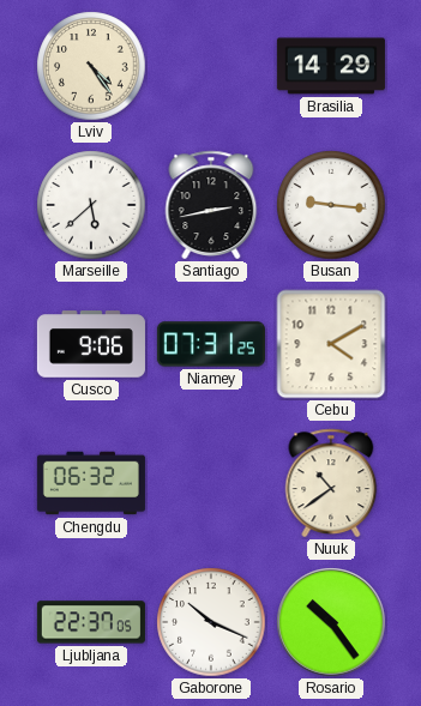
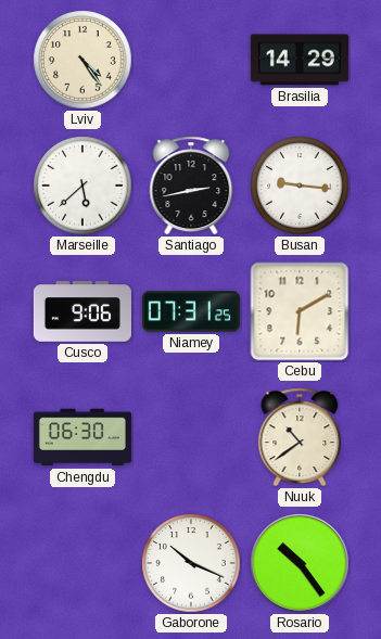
Cebu: 4:10 -> 6:10
Chengdu: 06:32 -> 06:30
Ljubljana: 22:37 -> none
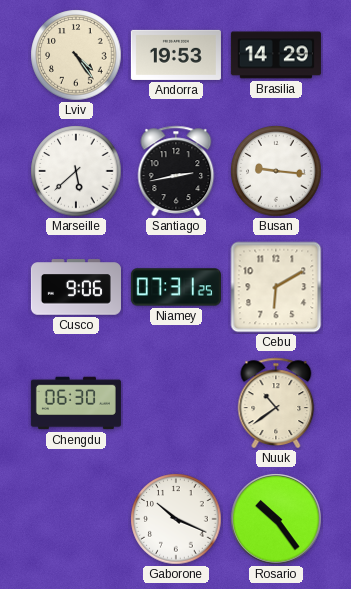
Andorra: none -> 19:53
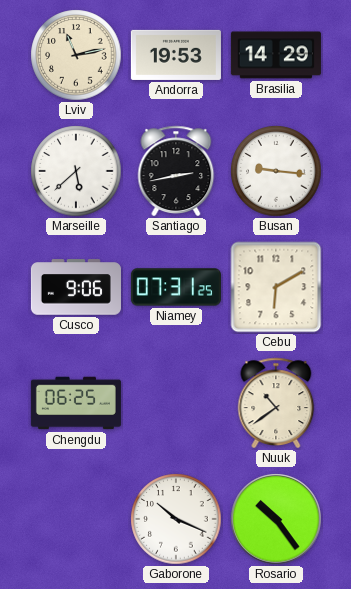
Lviv: 4:24 -> 11:13
Chengdu: 06:30 -> 06:25
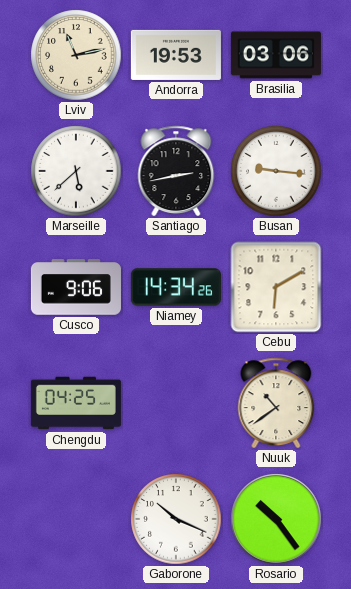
Brasilia: 14:29 -> 03:06
Niamey: 07:31 -> 14:34
Chengdu: 06:25 -> 04:25
